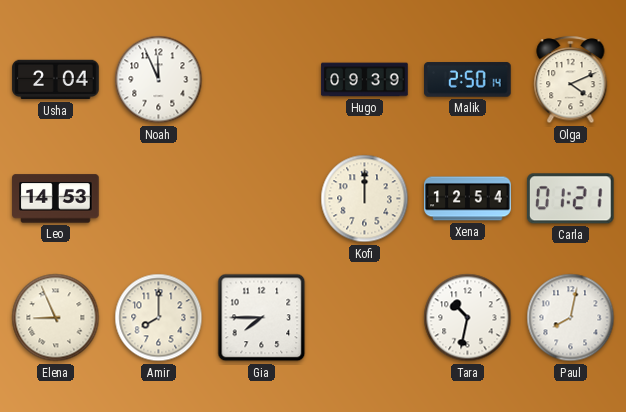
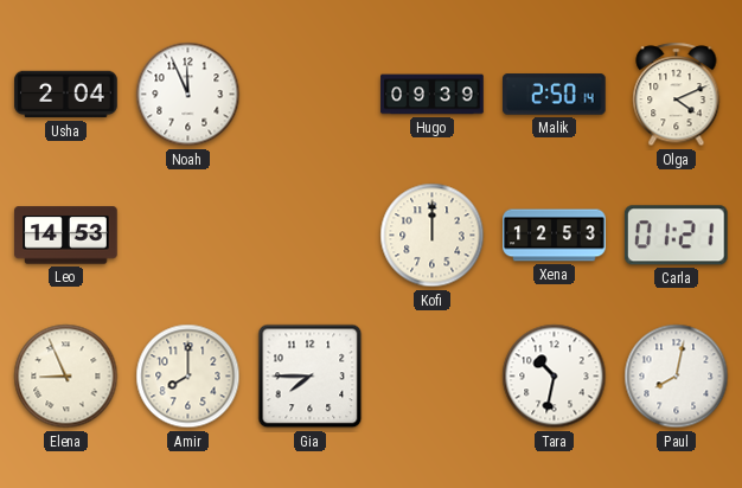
Xena: 12:54 -> 12:53
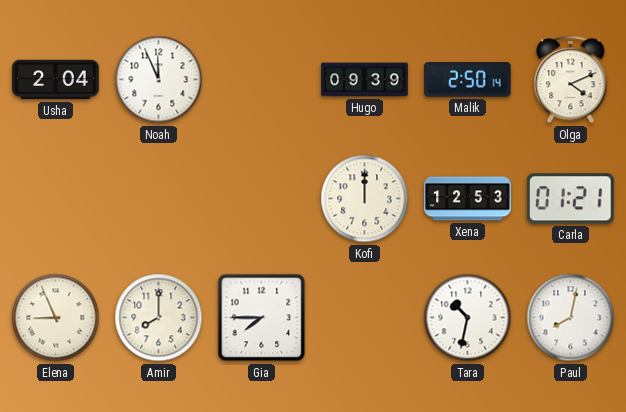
Leo: 14:53 -> none
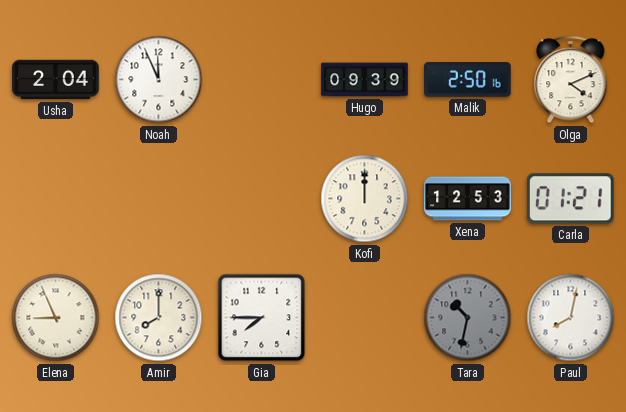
Malik: 2:50:14 -> 2:50:16
Tara dial: white -> grey
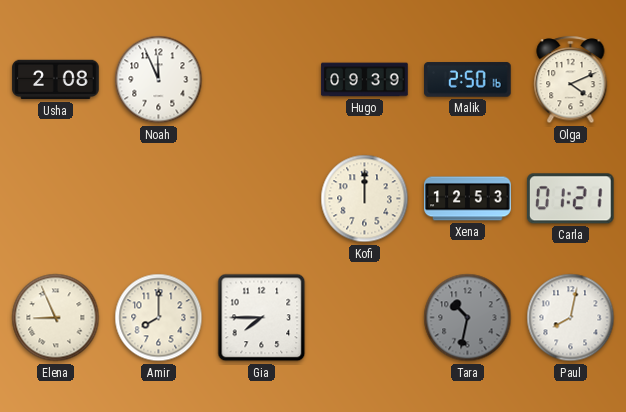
Usha: 2:04 -> 2:08
